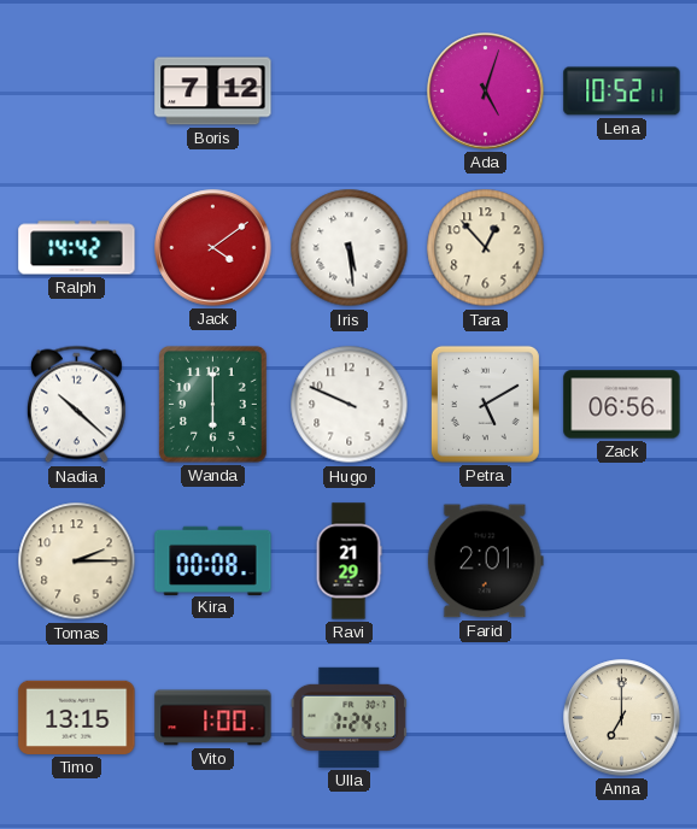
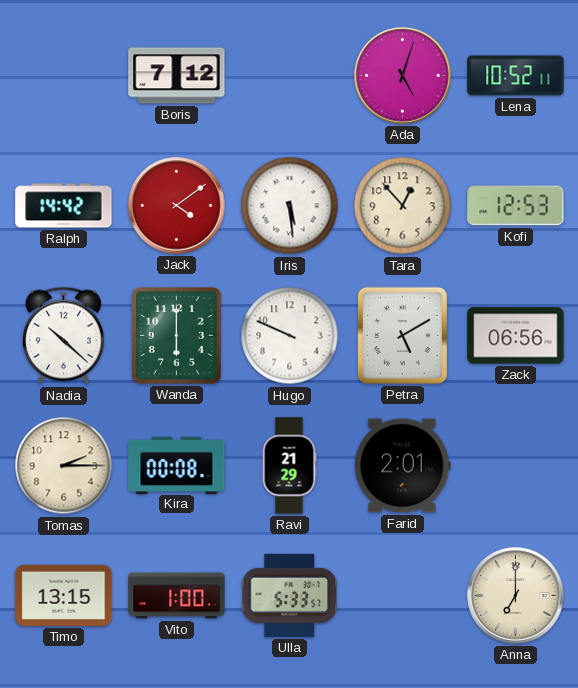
Kofi: none -> 12:53
Ulla: 7:24 -> 5:33
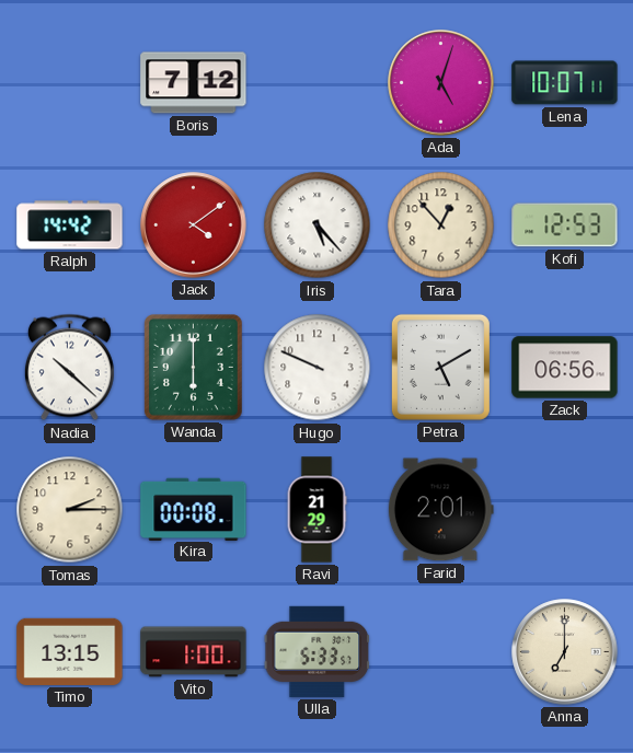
Lena: 10:52 -> 10:07
Iris: 5:29 -> 5:23
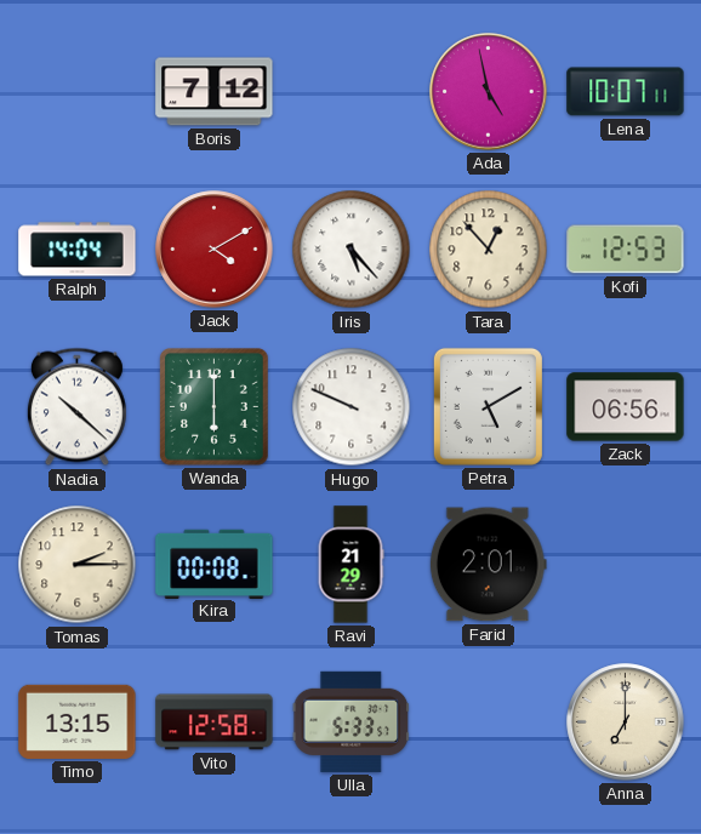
Ada: 5:03 -> 4:58
Ralph: 14:42 -> 14:04
Jack: 4:09 -> 4:10
Vito: 1:00 -> 12:58
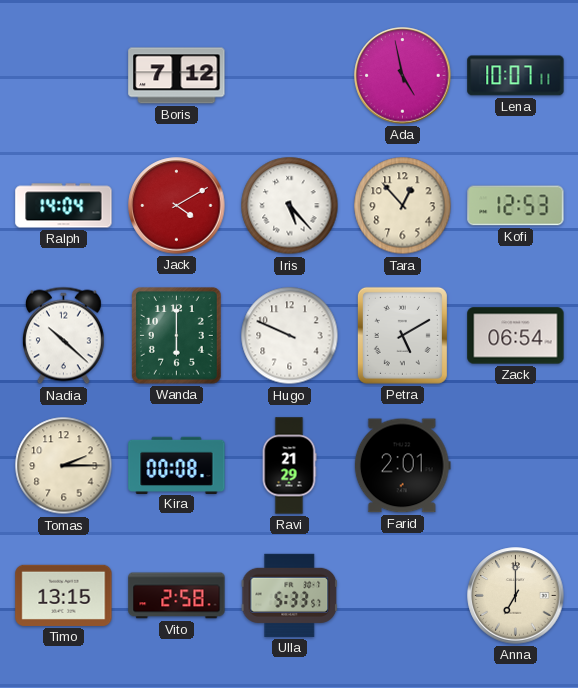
Zack: 06:56 -> 06:54
Vito: 12:58 -> 2:58
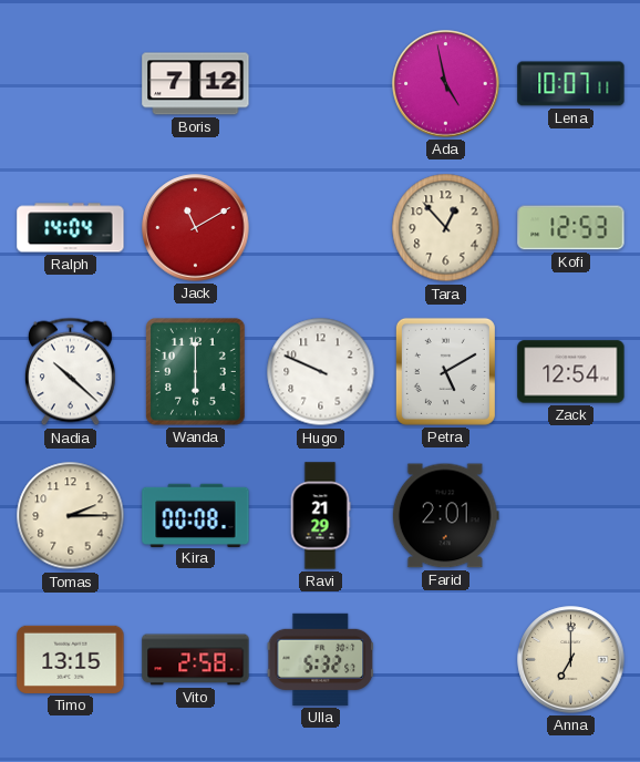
Jack: 4:10 -> 11:10
Iris: 5:23 -> none
Zack: 06:54 -> 12:54
Ulla: 5:33 -> 5:32
